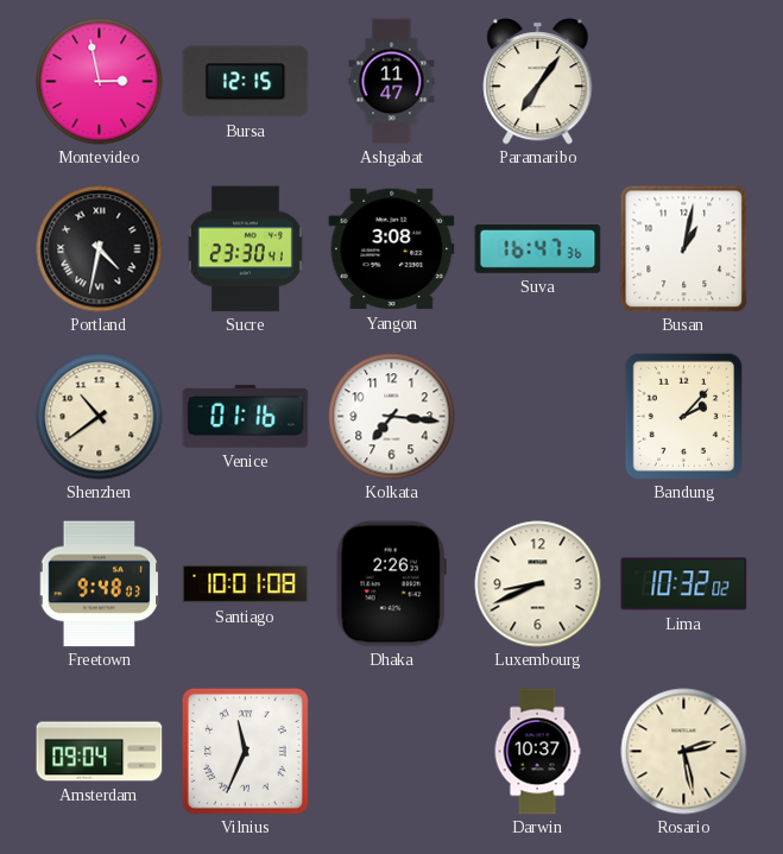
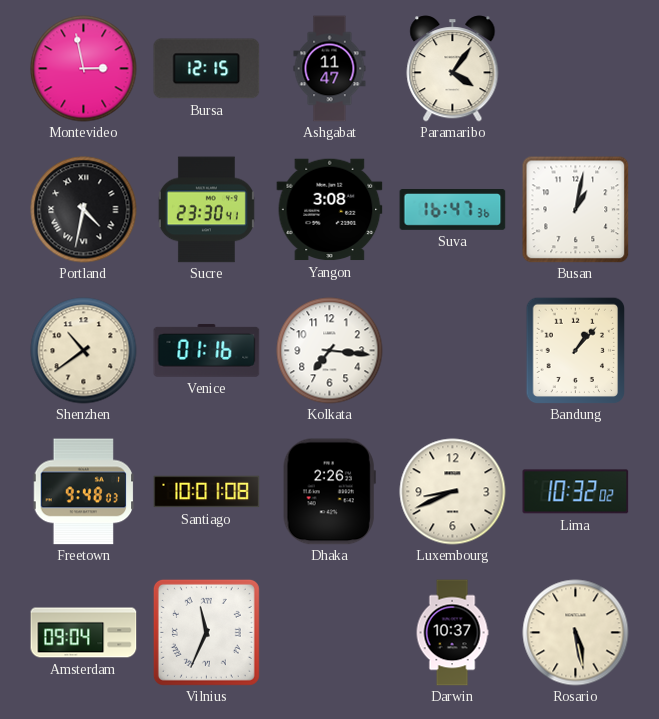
Paramaribo: 7:06 -> 4:06
Bandung: 2:07 -> 1:07
Rosario: 2:28 -> 5:28
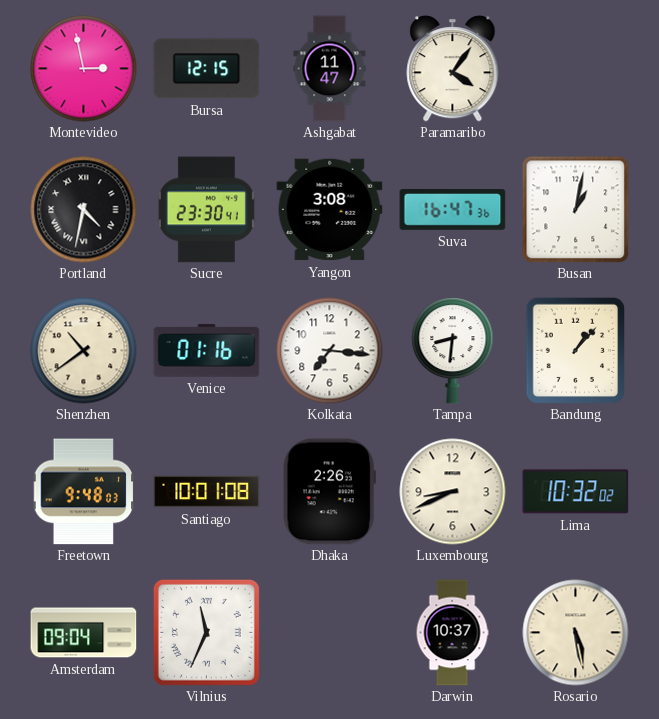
Tampa: none -> 8:31
